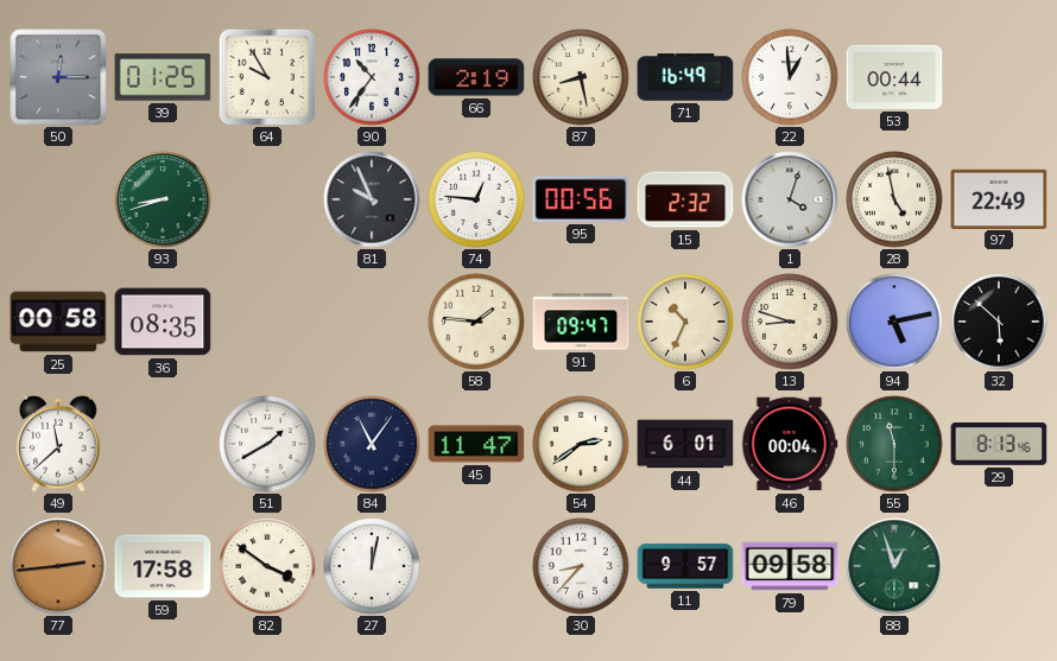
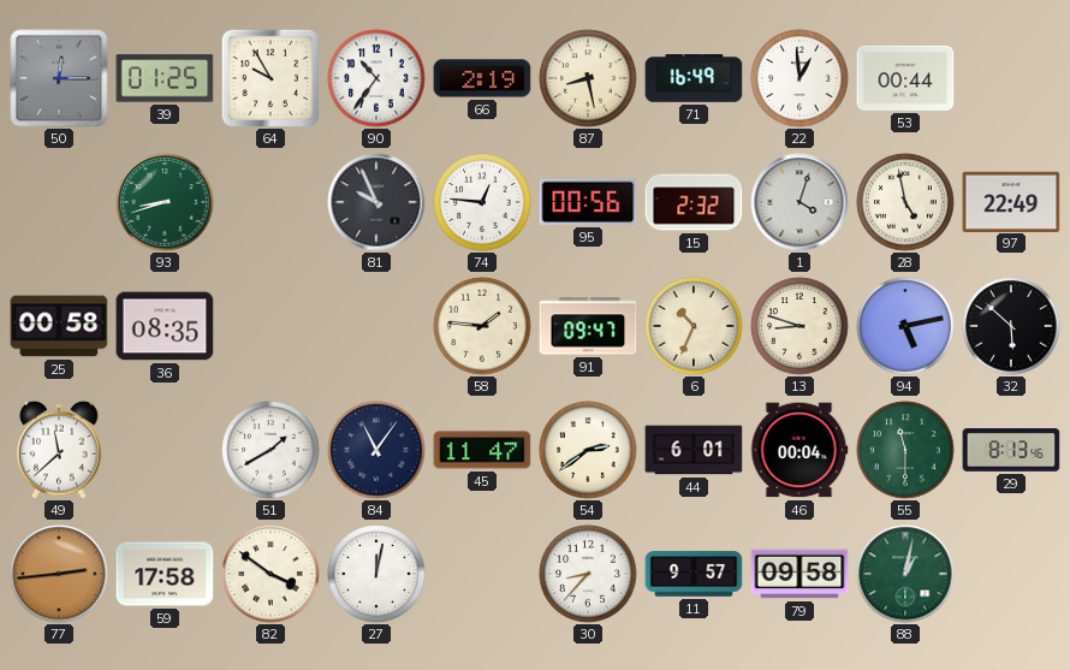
88: 12:57 -> 1:02
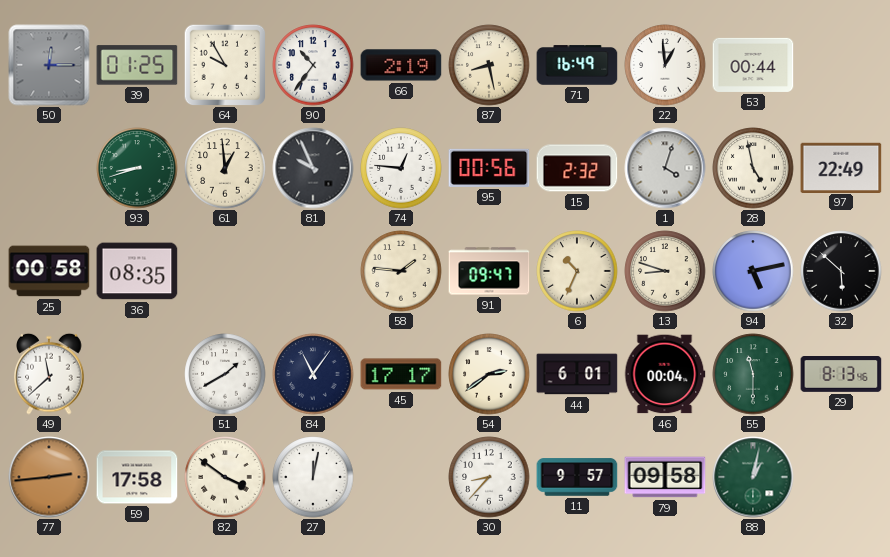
61: none -> 12:59
45: 11:47 -> 17:17
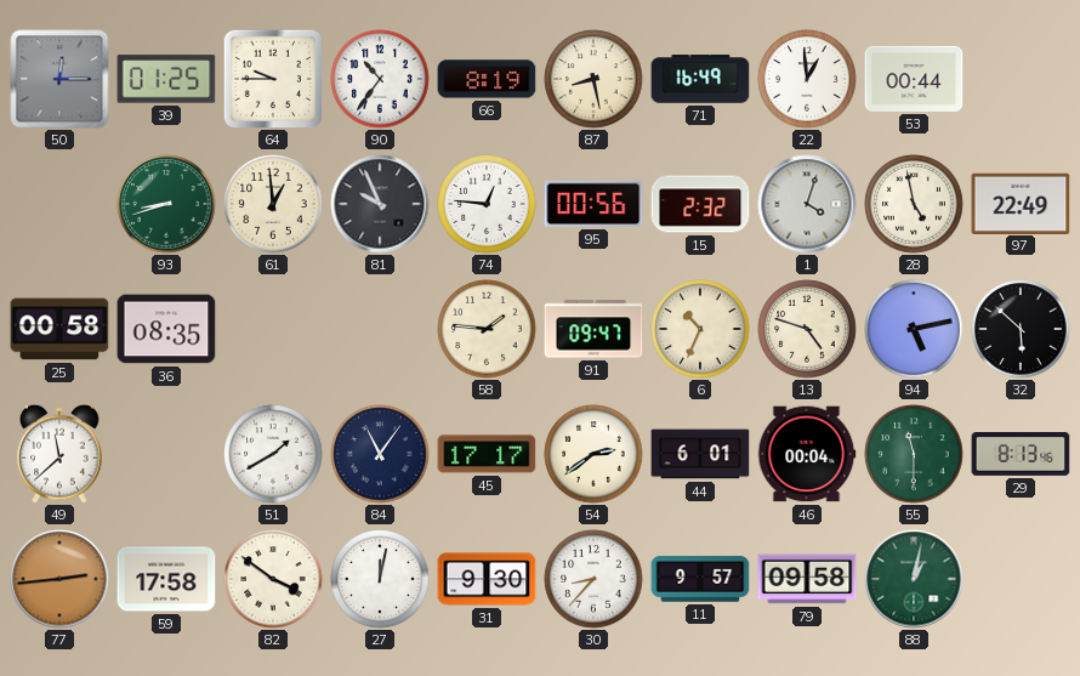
64: 9:55 -> 9:45
66: 2:19 -> 8:19
13: 8:48 -> 4:48
31: none -> 9:30
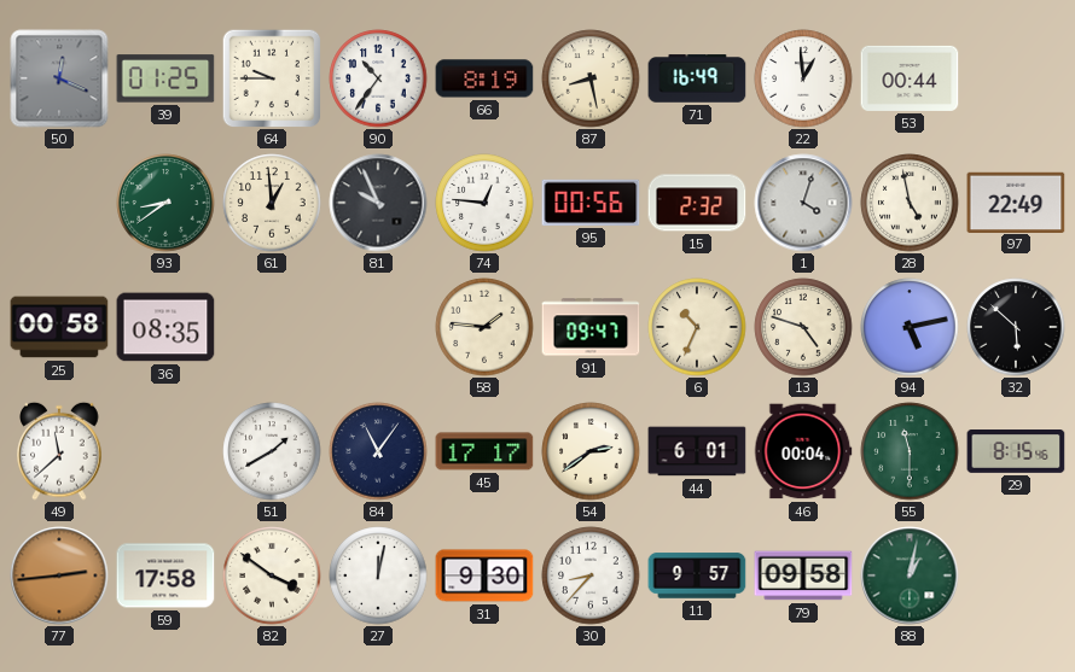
50: 12:15 -> 12:19
93: 8:42 -> 8:39
29: 8:13 -> 8:15
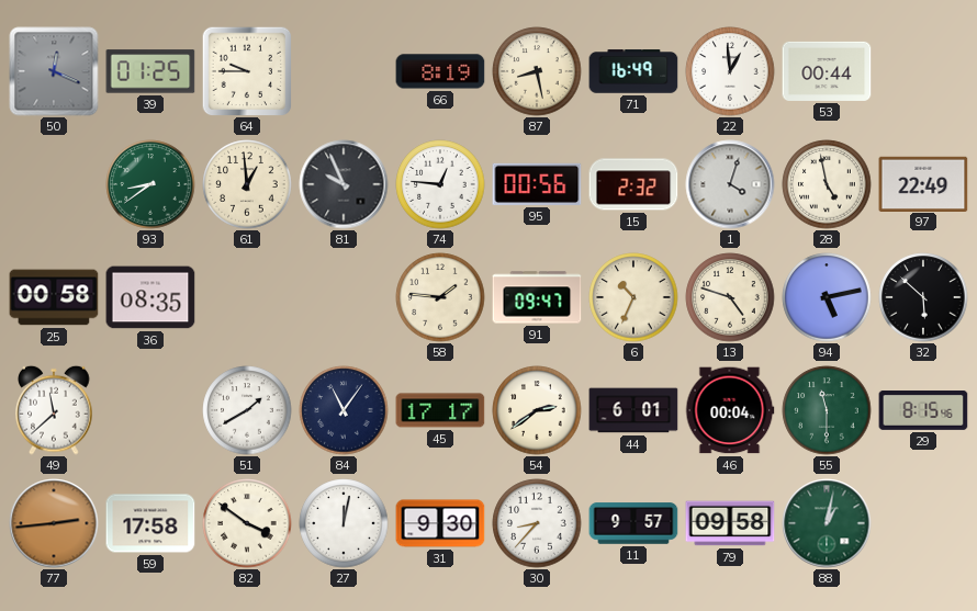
90: 10:36 -> none
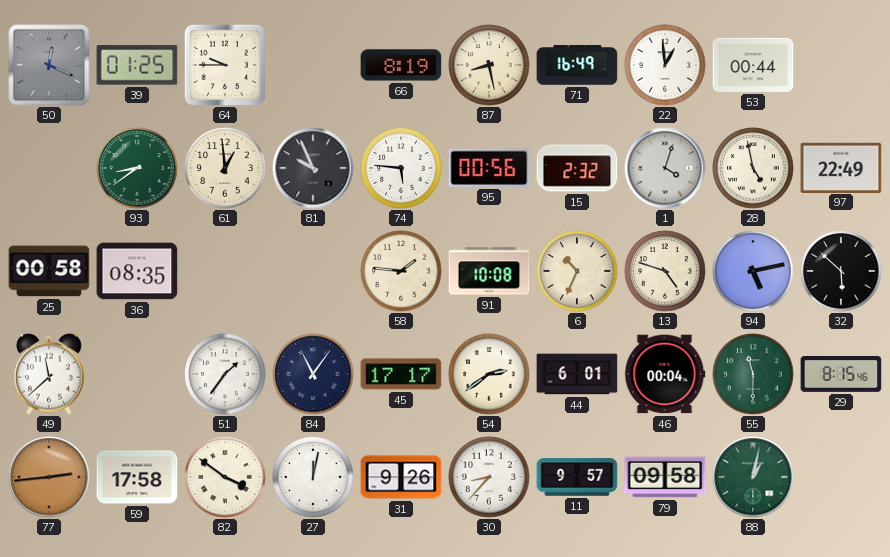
74: 12:46 -> 5:46
91: 09:47 -> 10:08
51: 1:40 -> 1:36
31: 9:30 -> 9:26
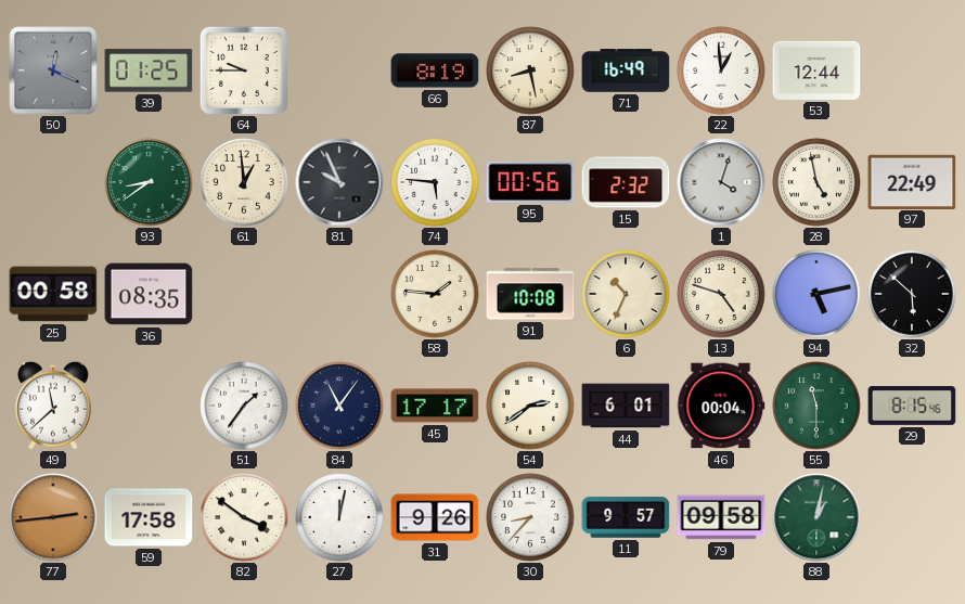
53: 00:44 -> 12:44
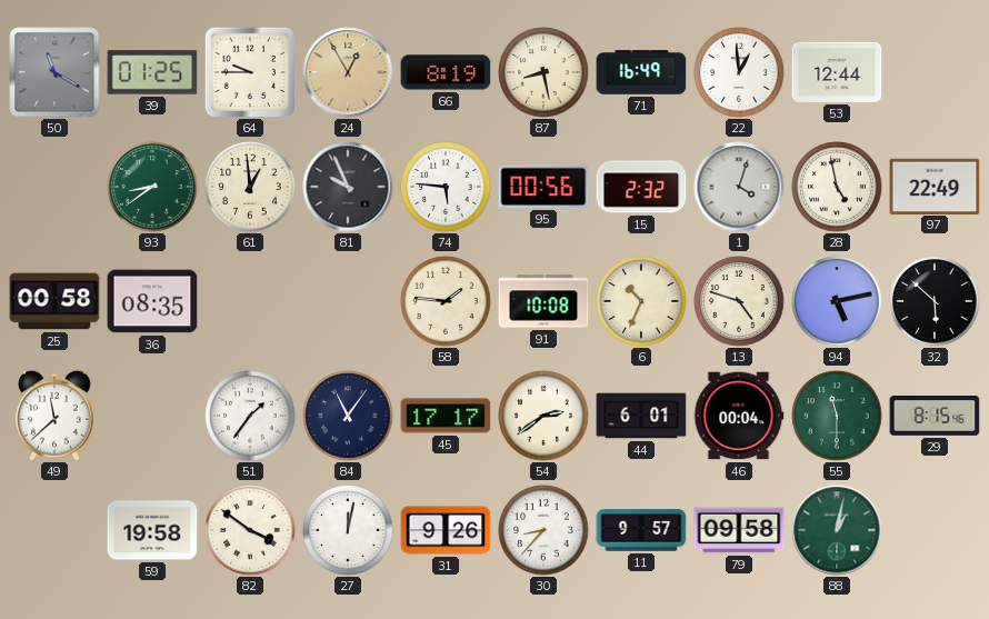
50: 12:19 -> 11:20
24: none -> 12:55
77: 2:44 -> none
59: 17:58 -> 19:58
